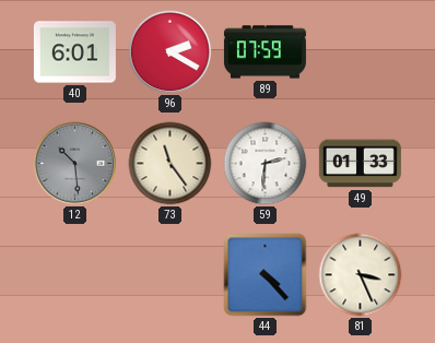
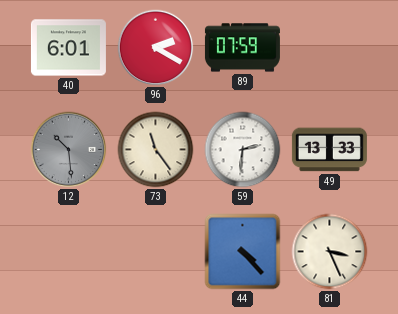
49: 01:33 -> 13:33
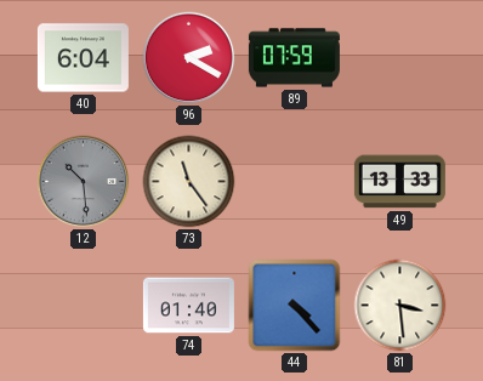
40: 6:01 -> 6:04
59: 2:31 -> none
74: none -> 01:40
81: 3:26 -> 3:29
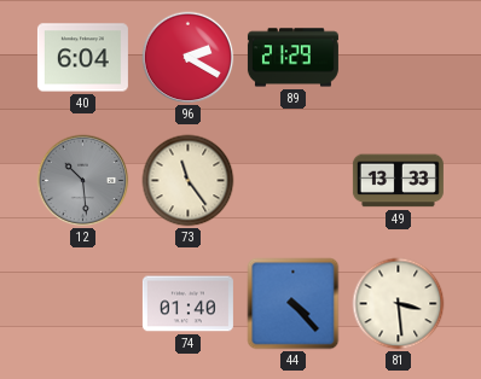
89: 07:59 -> 21:29
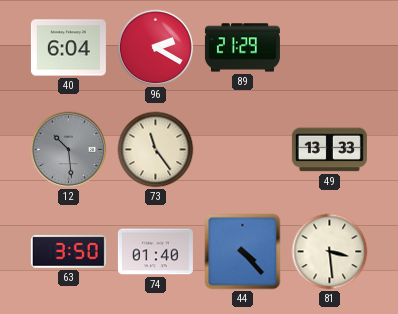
63: none -> 3:50
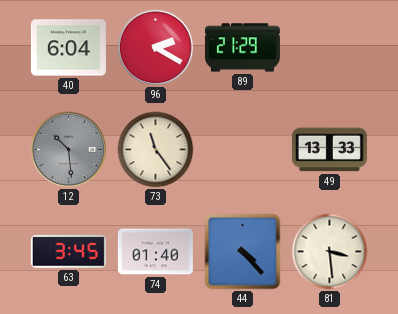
63: 3:50 -> 3:45
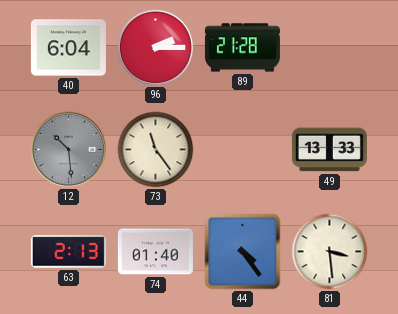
96: 2:20 -> 2:15
89: 21:29 -> 21:28
63: 3:45 -> 2:13
44: 4:23 -> 4:24
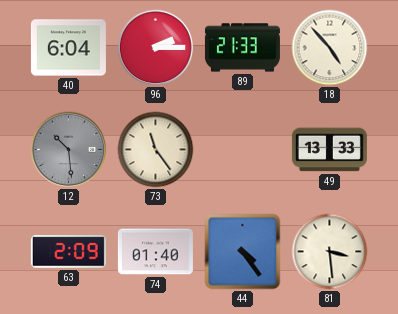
89: 21:28 -> 21:33
18: none -> 4:53
63: 2:13 -> 2:09
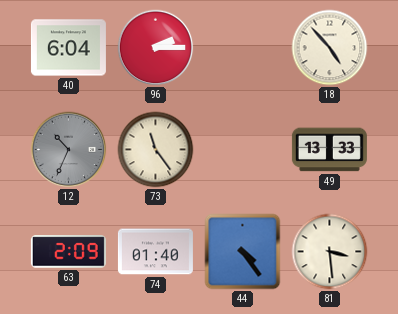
89: 21:33 -> none
12: 10:29 -> 10:34
